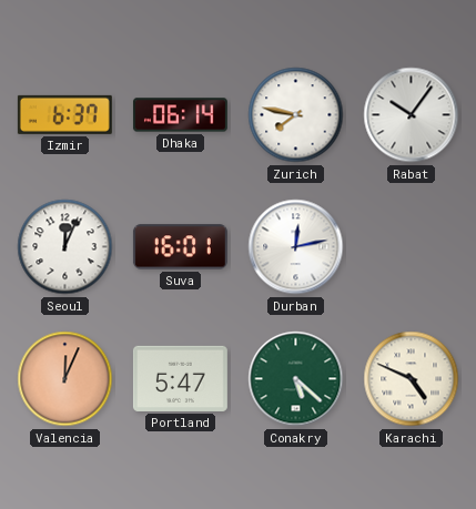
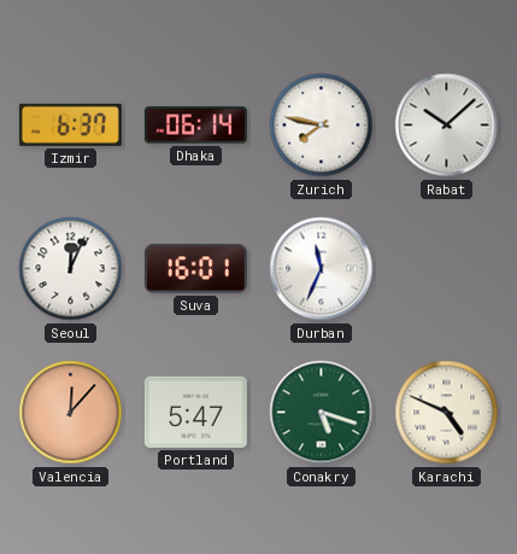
Rabat: 10:06 -> 10:08
Durban: 12:13 -> 11:34
Valencia: 12:04 -> 12:07
Conakry: 5:22 -> 5:18
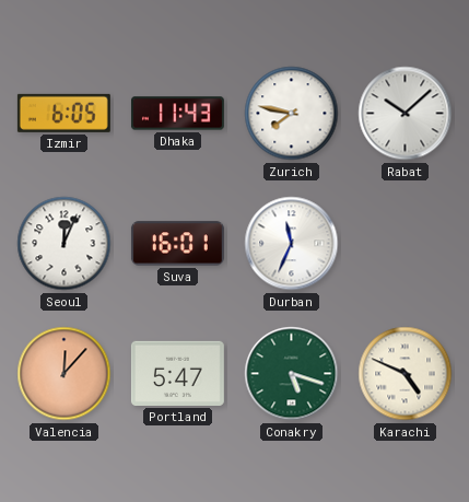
Izmir: 6:37 -> 6:05
Dhaka: 06:14 -> 11:43
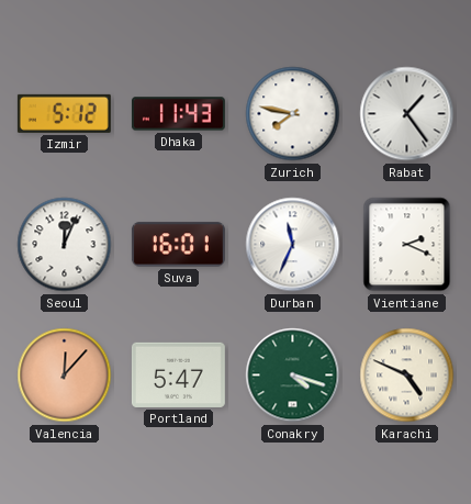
Izmir: 6:05 -> 5:12
Rabat: 10:08 -> 1:24
Vientiane: none -> 2:19
Conakry: 5:18 -> 4:18
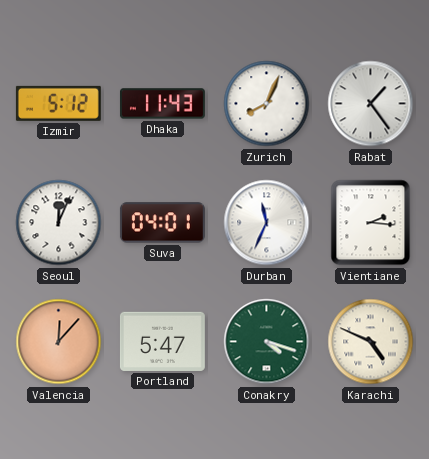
Zurich: 7:47 -> 8:04
Suva: 16:01 -> 04:01
Vientiane: 2:19 -> 2:16
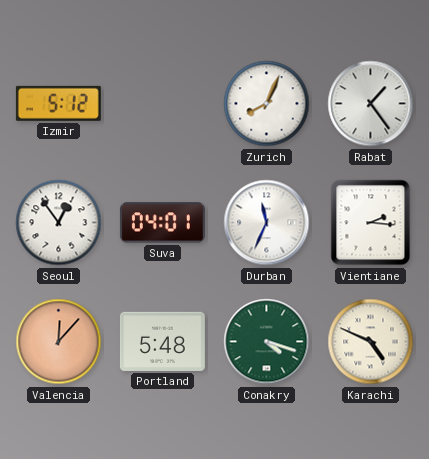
Dhaka: 11:43 -> none
Seoul: 12:04 -> 12:54
Portland: 5:47 -> 5:48
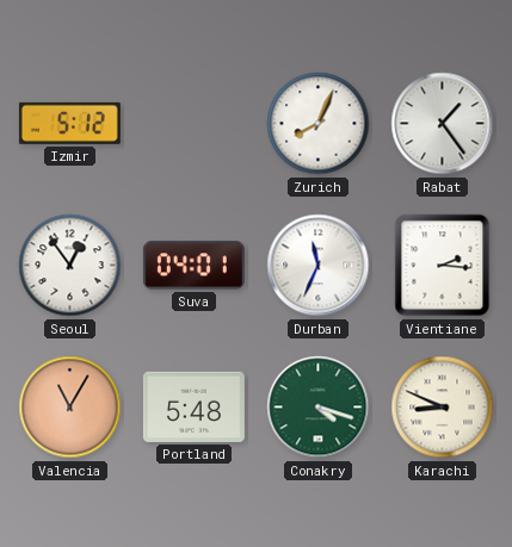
Valencia: 12:07 -> 11:05
Karachi: 4:49 -> 8:49
